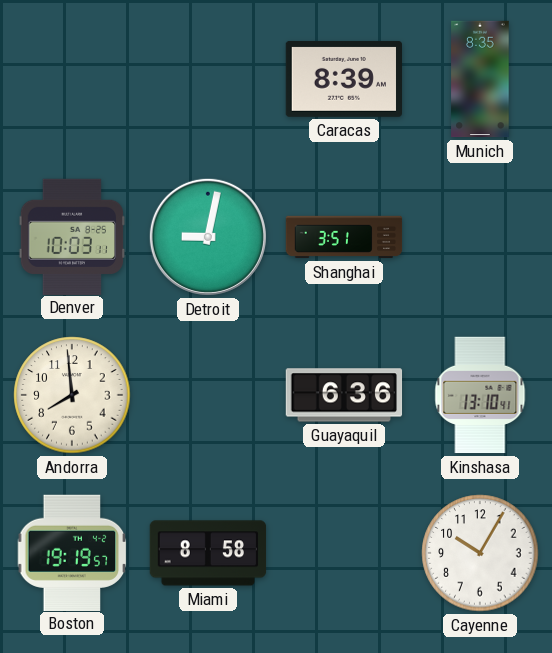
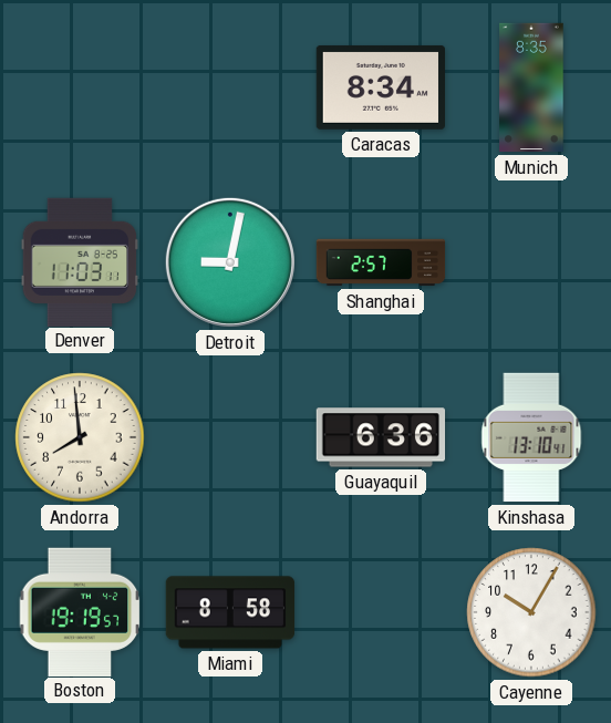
Caracas: 8:39 -> 8:34
Denver: 10:03 -> 11:03
Shanghai: 3:51 -> 2:57
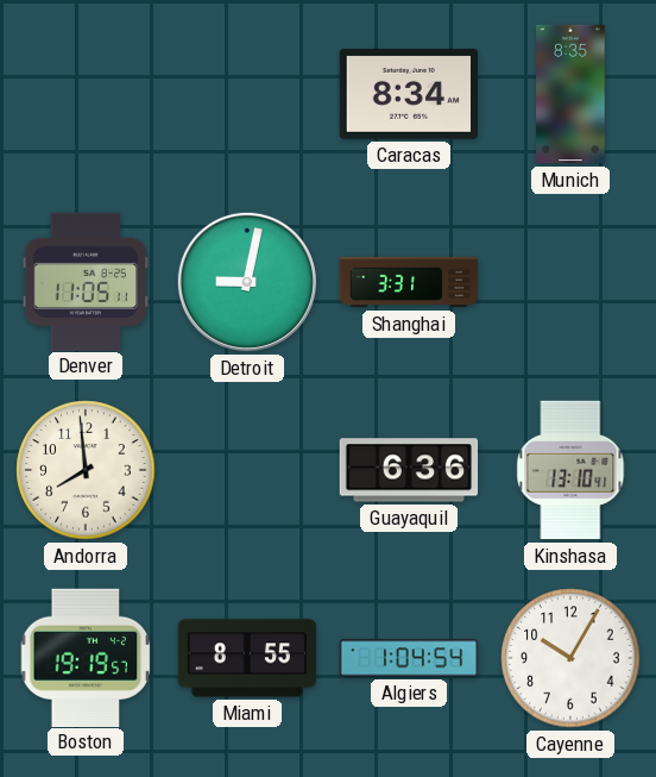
Denver: 11:03 -> 11:05
Shanghai: 2:57 -> 3:31
Miami: 8:58 -> 8:55
Algiers: none -> 1:04
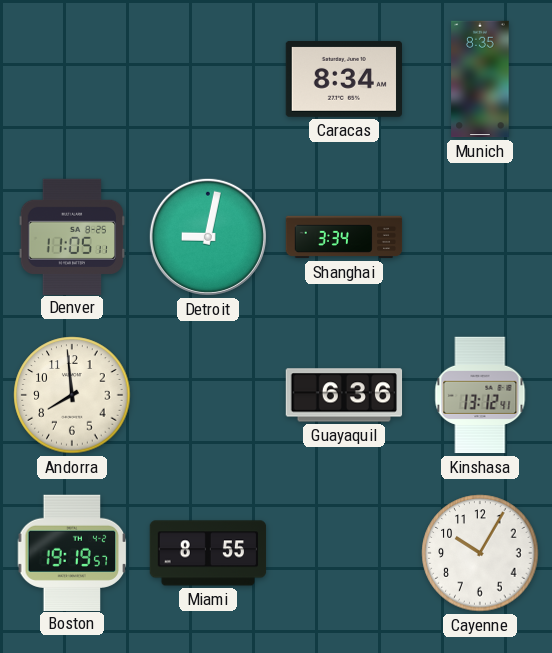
Shanghai: 3:31 -> 3:34
Kinshasa: 13:10 -> 13:12
Algiers: 1:04 -> none
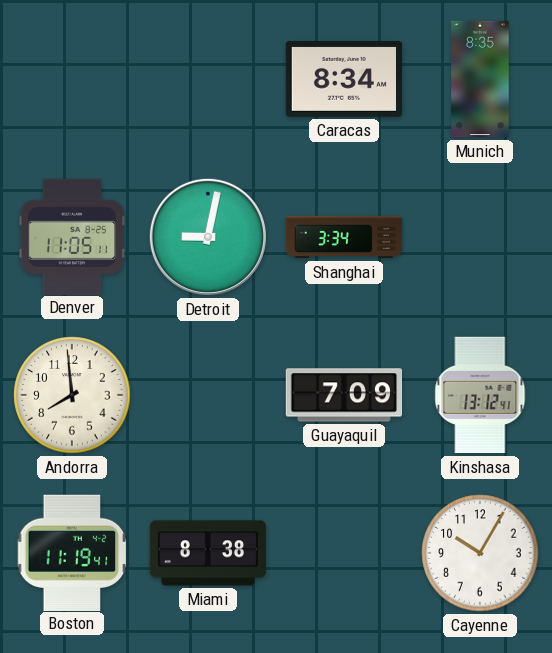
Guayaquil: 6:36 -> 7:09
Boston: 19:19 -> 11:19
Miami: 8:55 -> 8:38
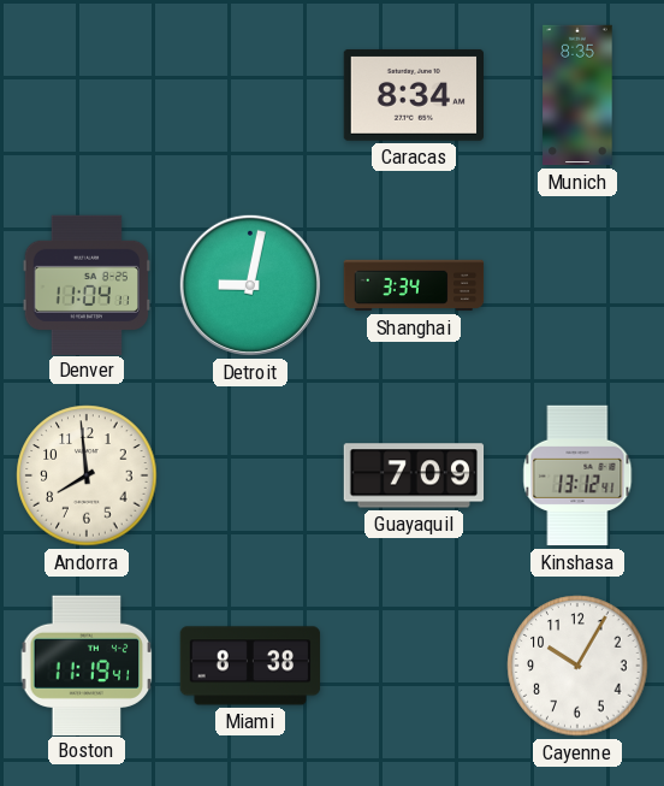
Denver: 11:05 -> 11:04
